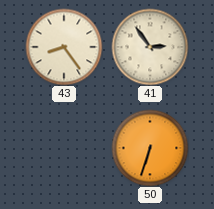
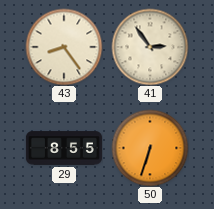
29: none -> 8:55
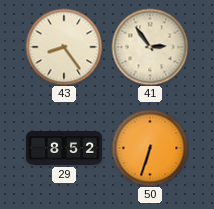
29: 8:55 -> 8:52
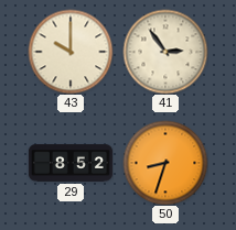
43: 8:24 -> 10:00
50: 6:33 -> 8:33
